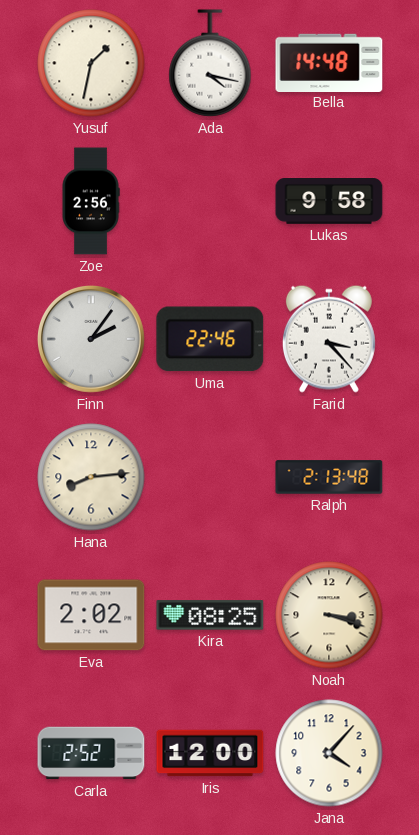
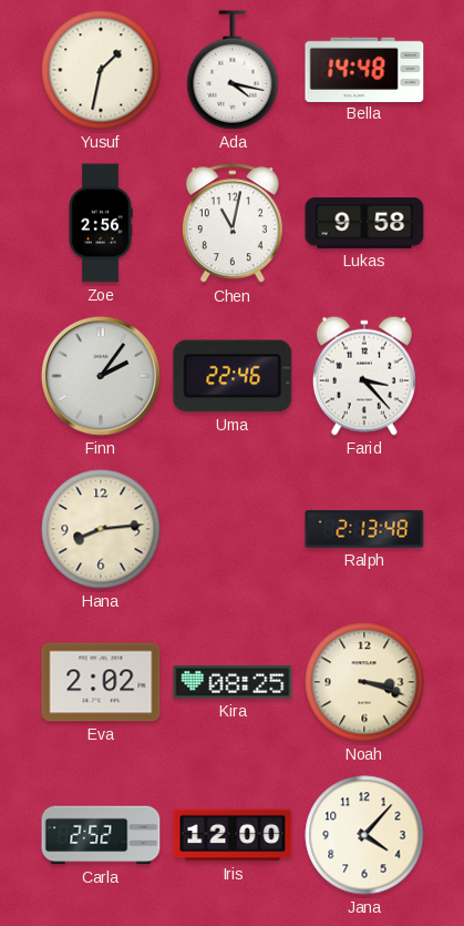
Chen: none -> 11:02
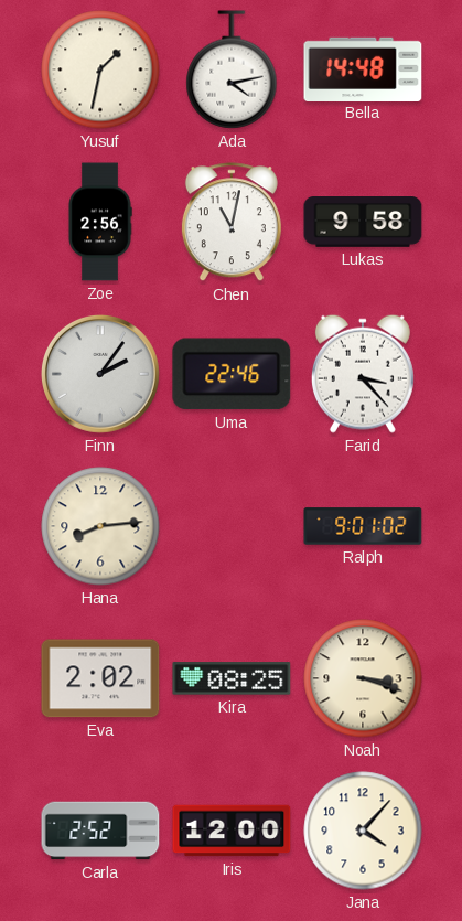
Ada: 4:17 -> 4:13
Ralph: 2:13 -> 9:01
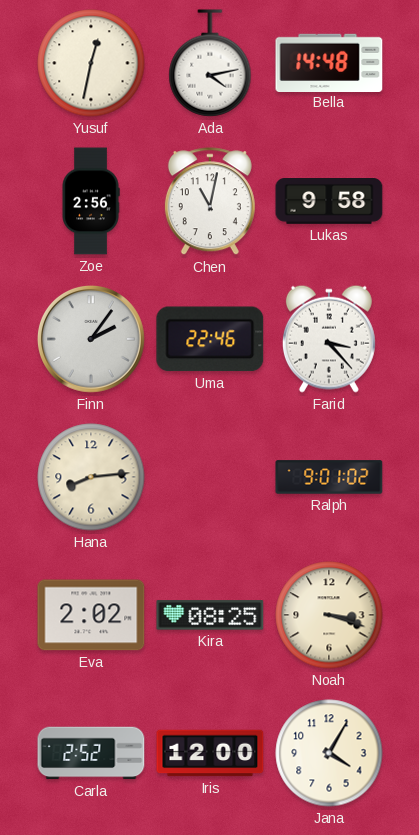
Yusuf: 1:32 -> 12:32
Jana: 4:07 -> 4:05
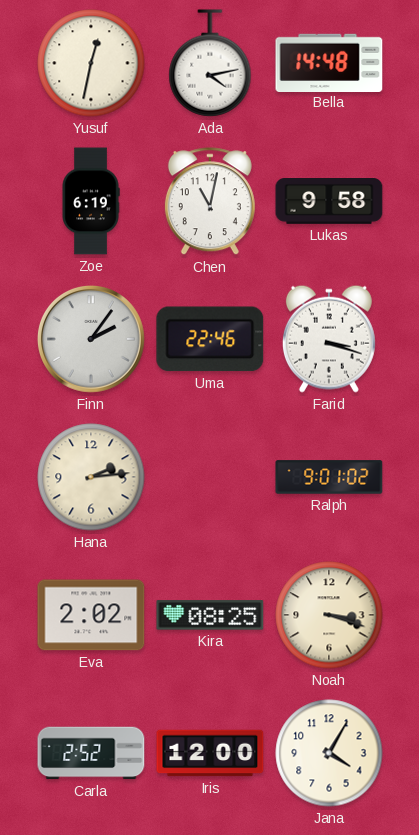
Zoe: 2:56 -> 6:19
Farid: 3:23 -> 3:18
Hana: 8:14 -> 2:14
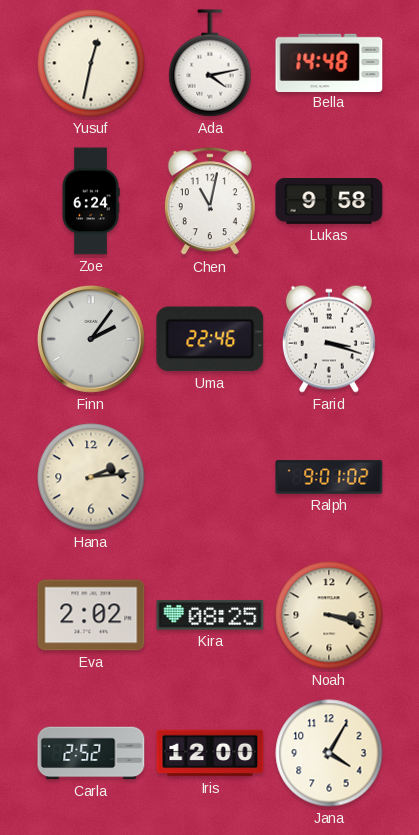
Zoe: 6:19 -> 6:24
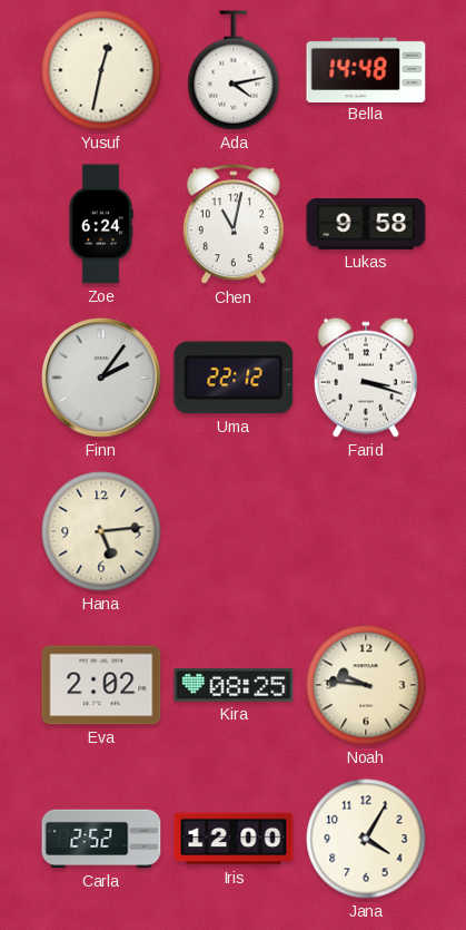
Uma: 22:46 -> 22:12
Hana: 2:14 -> 5:14
Ralph: 9:01 -> none
Noah: 3:18 -> 9:46
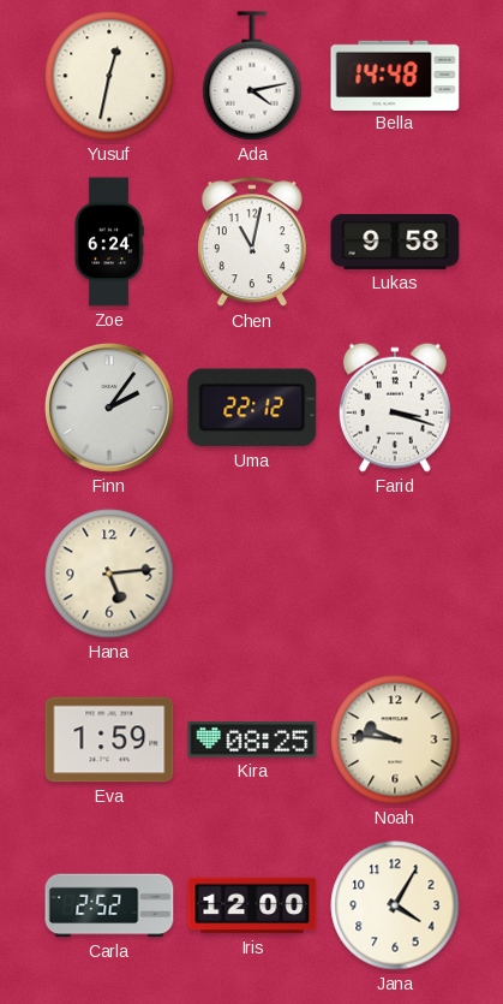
Eva: 2:02 -> 1:59
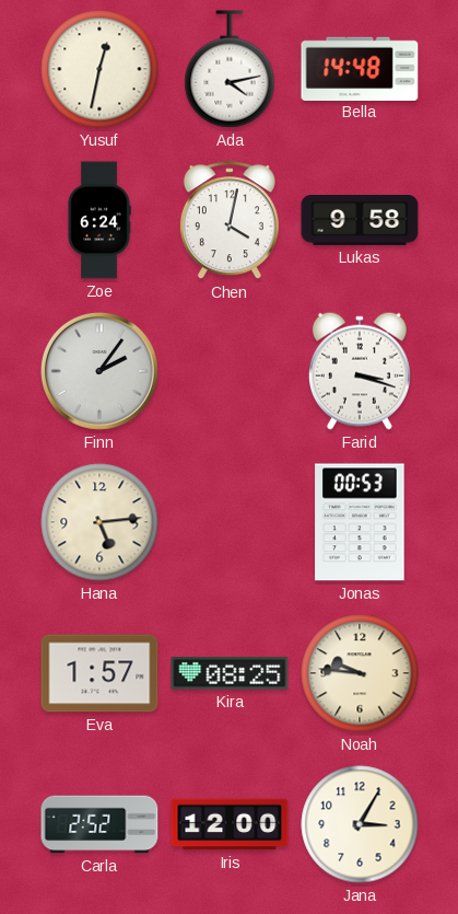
Chen: 11:02 -> 4:02
Uma: 22:12 -> none
Jonas: none -> 00:53
Eva: 1:59 -> 1:57
Jana: 4:05 -> 3:05
